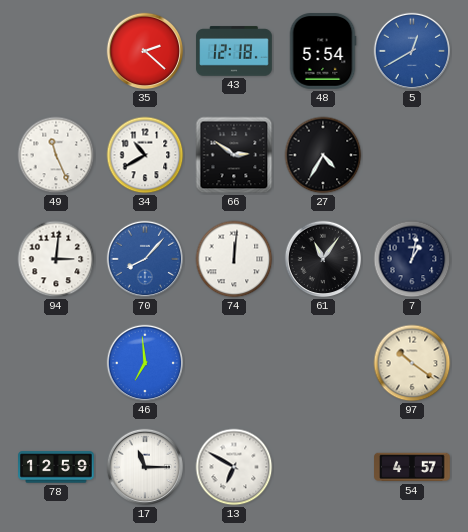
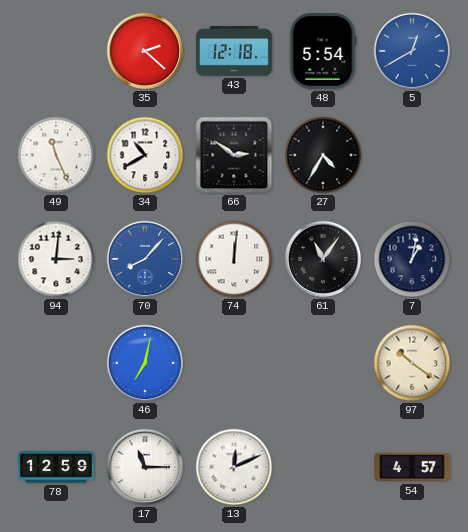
46: 6:59 -> 7:02
13: 6:50 -> 12:11
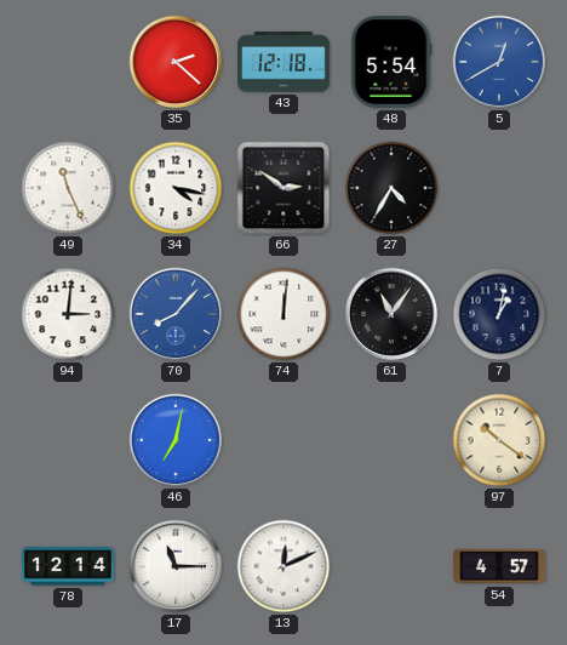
34: 10:40 -> 4:17
78: 12:59 -> 12:14
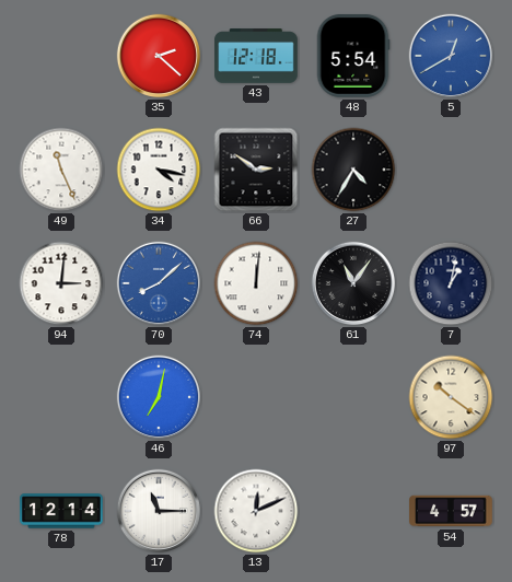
70: 8:07 -> 8:08
